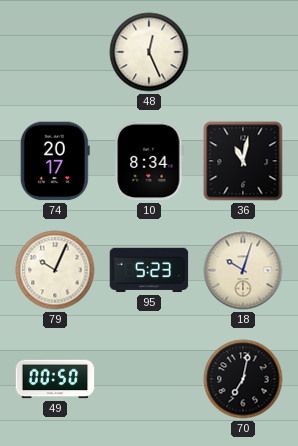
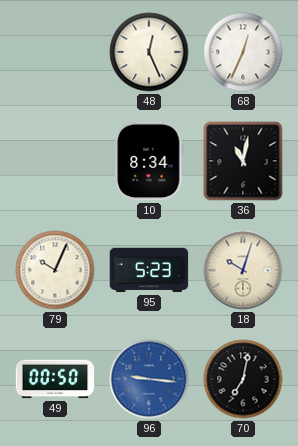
68: none -> 12:34
74: 20:17 -> none
96: none -> 9:16
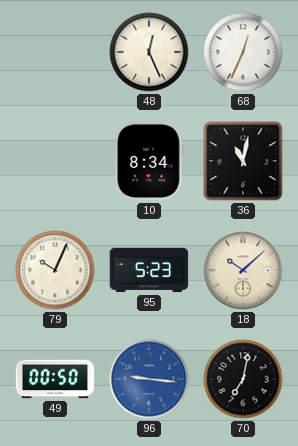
18: 10:03 -> 10:08
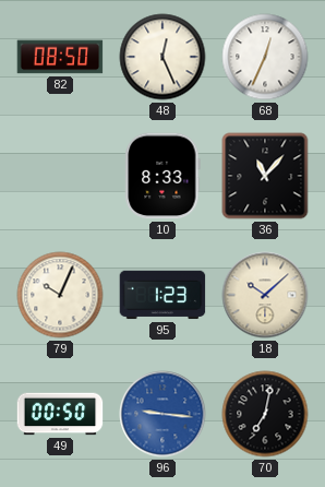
82: none -> 08:50
10: 8:34 -> 8:33
36: 11:02 -> 11:07
95: 5:23 -> 1:23
